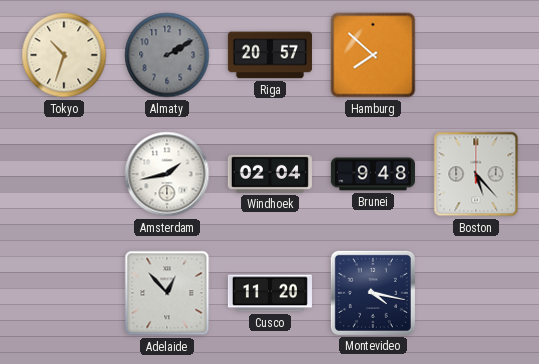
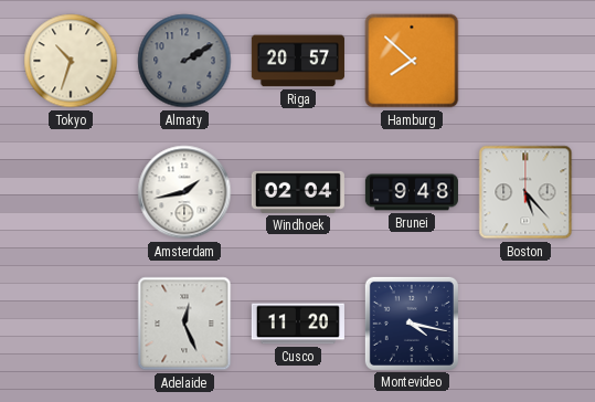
Adelaide: 12:53 -> 12:26
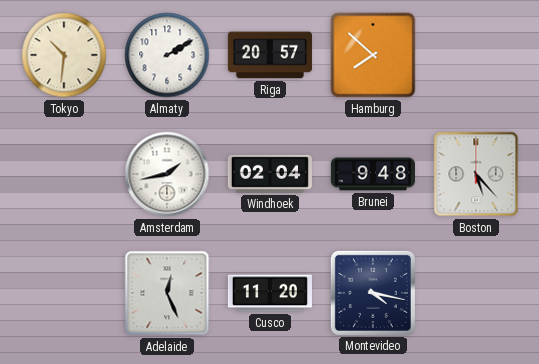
Tokyo: 10:33 -> 10:31
Almaty dial: grey -> white
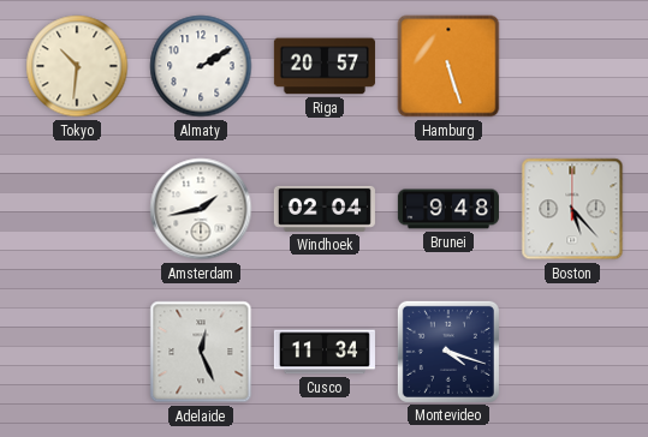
Hamburg: 7:52 -> 5:27
Cusco: 11:20 -> 11:34
Montevideo: 4:17 -> 4:18
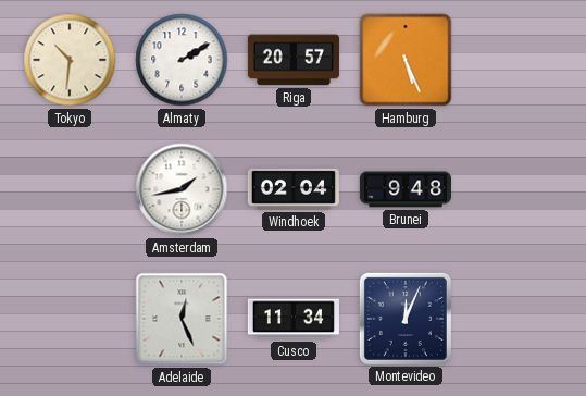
Hamburg: 5:27 -> 5:26
Boston: 5:23 -> none
Montevideo: 4:18 -> 12:04
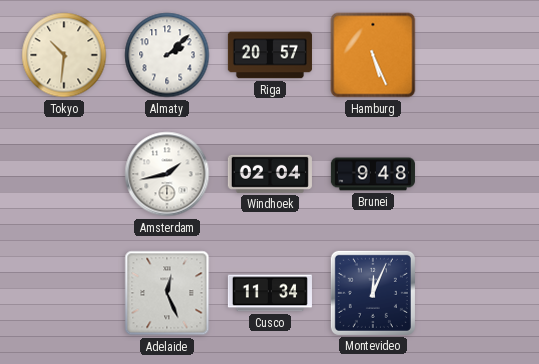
Almaty: 2:10 -> 2:08
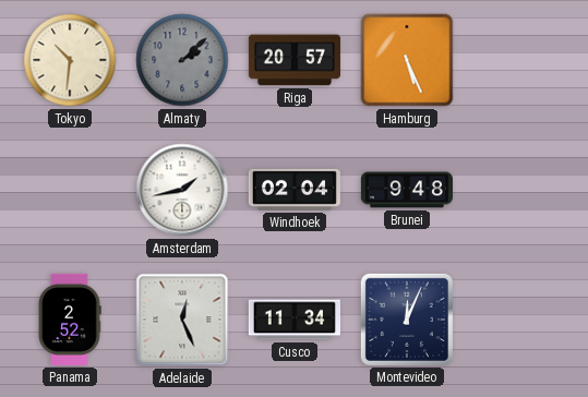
Almaty dial: white -> grey
Panama: none -> 2:52
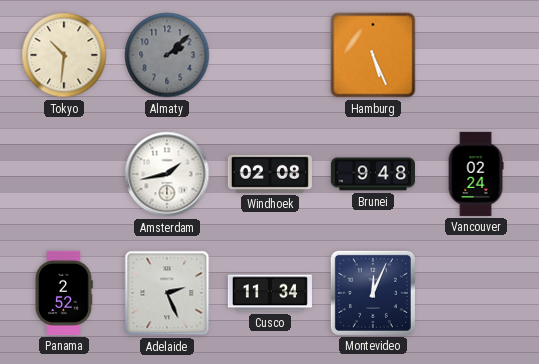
Riga: 20:57 -> none
Windhoek: 02:04 -> 02:08
Vancouver: none -> 02:24
Adelaide: 12:26 -> 2:26
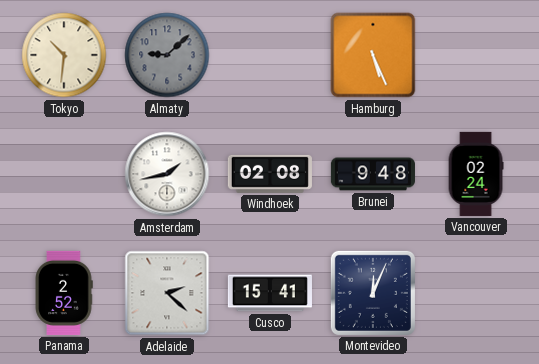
Almaty: 2:08 -> 9:08
Adelaide: 2:26 -> 2:22
Cusco: 11:34 -> 15:41
